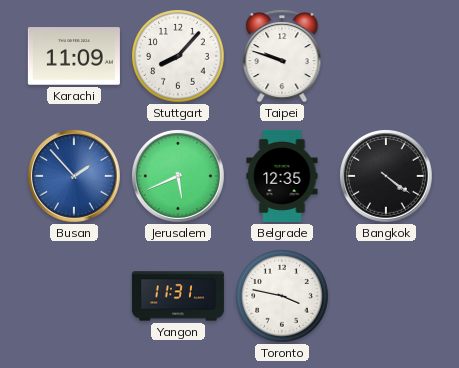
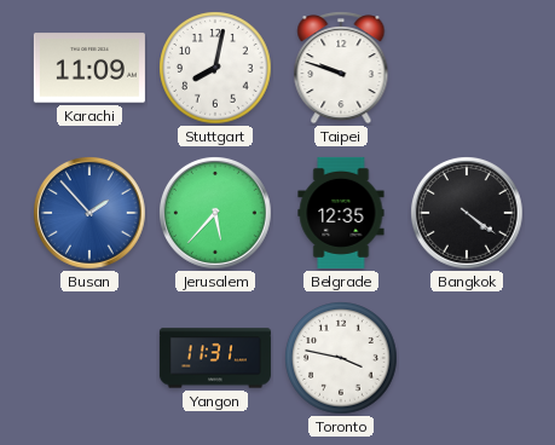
Stuttgart: 8:07 -> 8:02
Jerusalem: 5:41 -> 5:37
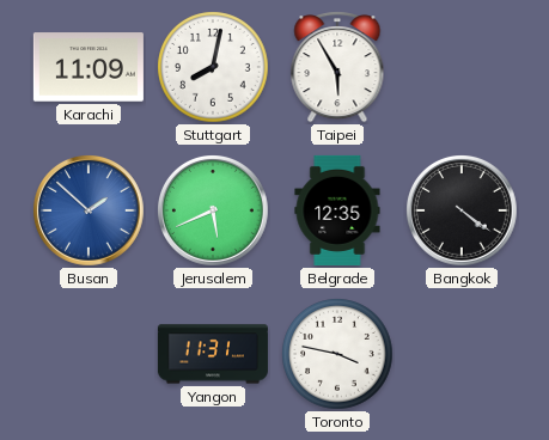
Taipei: 9:48 -> 5:55
Busan: 1:53 -> 1:52
Jerusalem: 5:37 -> 5:41
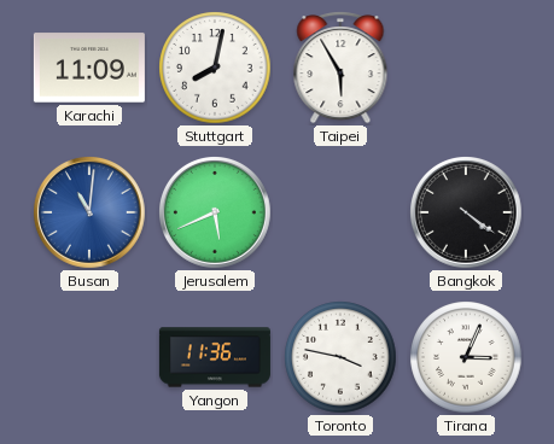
Busan: 1:52 -> 11:01
Belgrade: 12:35 -> none
Yangon: 11:31 -> 11:36
Tirana: none -> 3:04
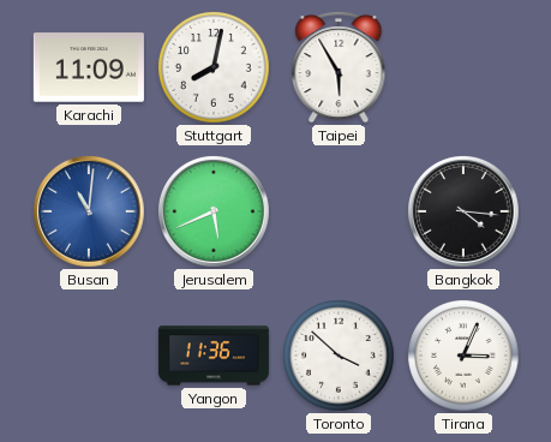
Bangkok: 4:21 -> 4:16
Toronto: 3:47 -> 3:52
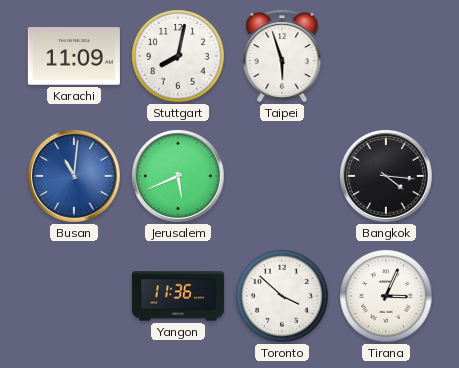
Taipei: 5:55 -> 5:57
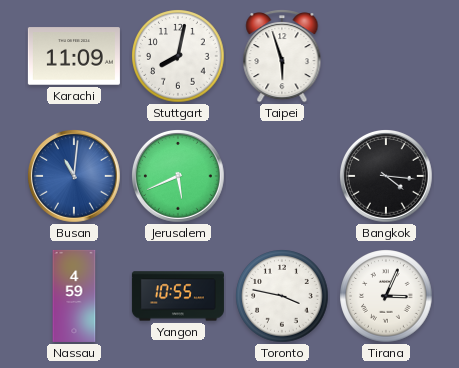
Nassau: none -> 4:59
Yangon: 11:36 -> 10:55
Toronto: 3:52 -> 3:47
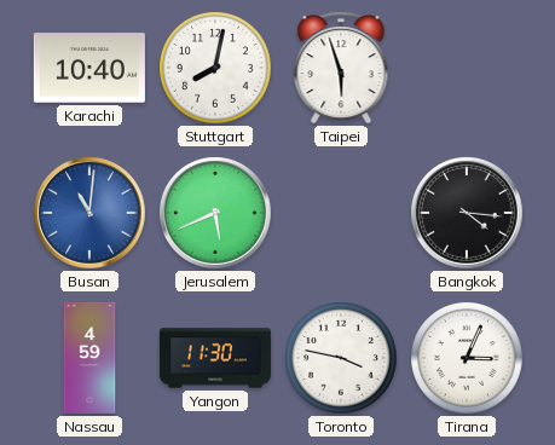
Karachi: 11:09 -> 10:40
Yangon: 10:55 -> 11:30
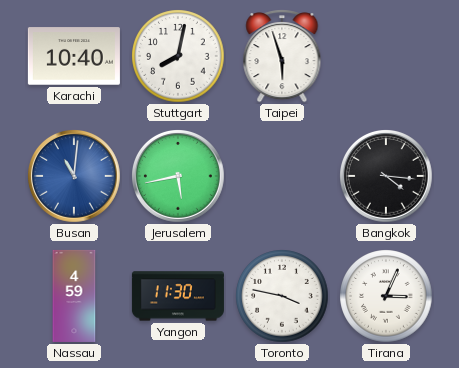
Jerusalem: 5:41 -> 5:43
